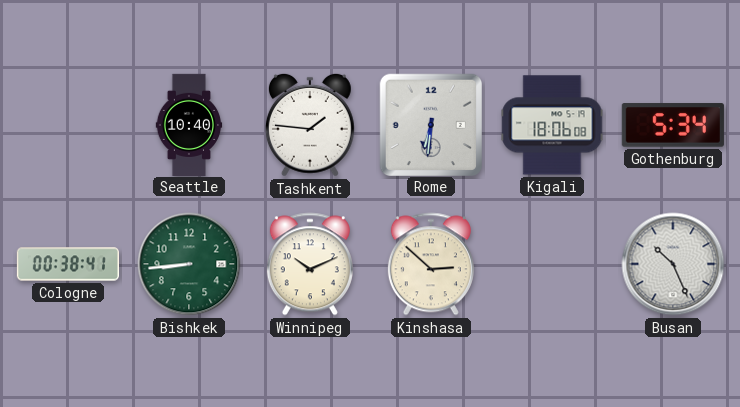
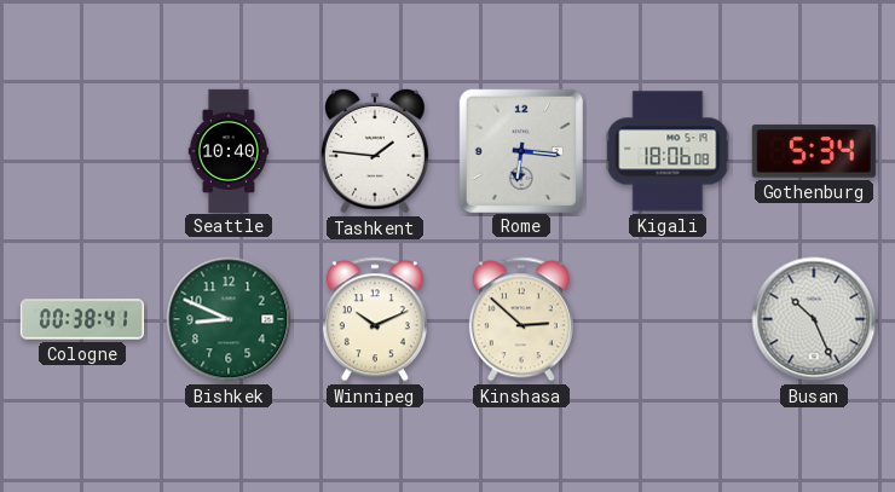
Rome: 6:31 -> 6:16
Bishkek: 8:44 -> 8:49
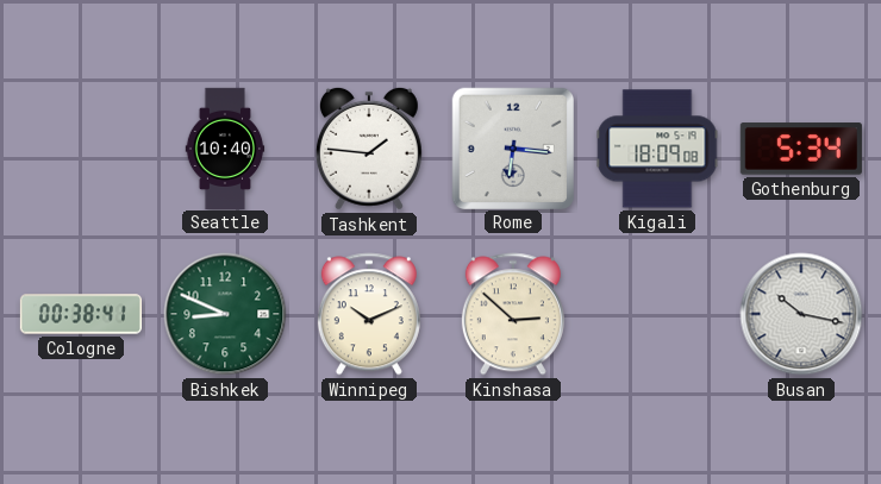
Kigali: 18:06 -> 18:09
Busan: 10:26 -> 10:17
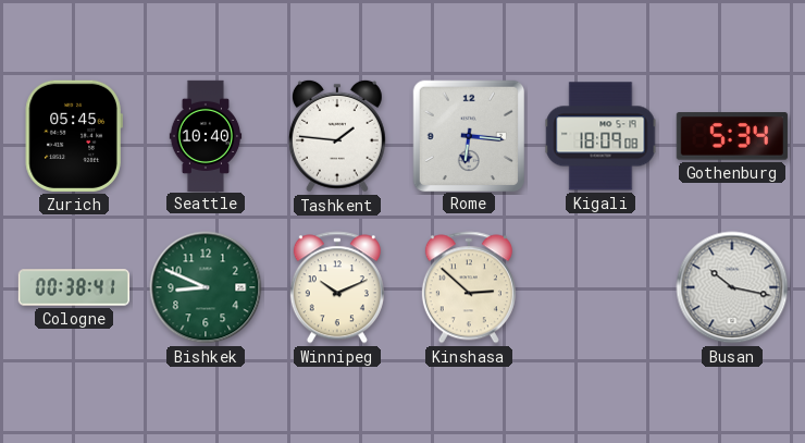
Zurich: none -> 05:45
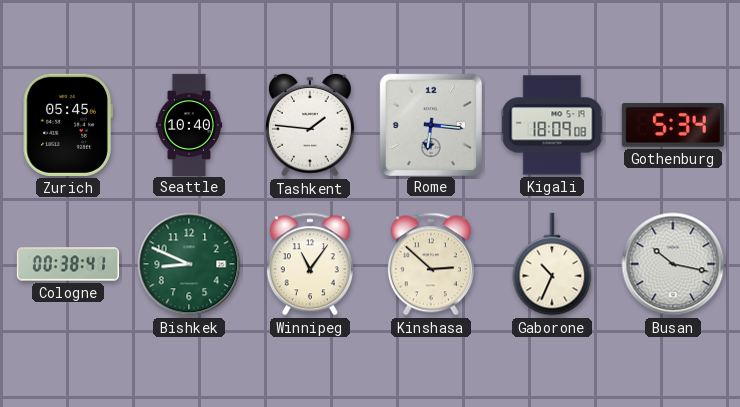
Winnipeg: 10:11 -> 11:06
Gaborone: none -> 10:34
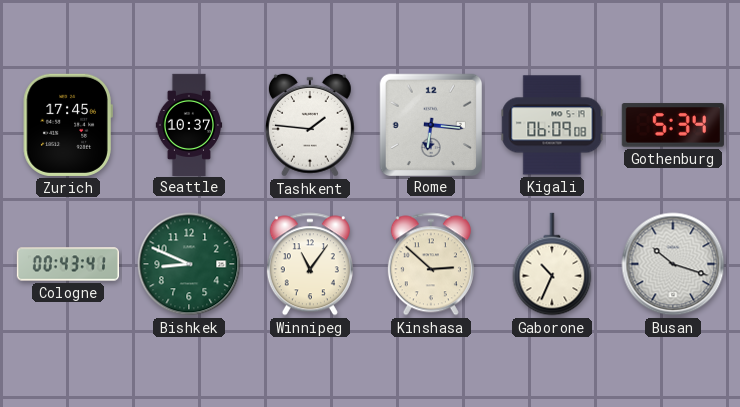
Zurich: 05:45 -> 17:45
Seattle: 10:40 -> 10:37
Kigali: 18:09 -> 06:09
Cologne: 00:38 -> 00:43
Busan: 10:17 -> 10:18
